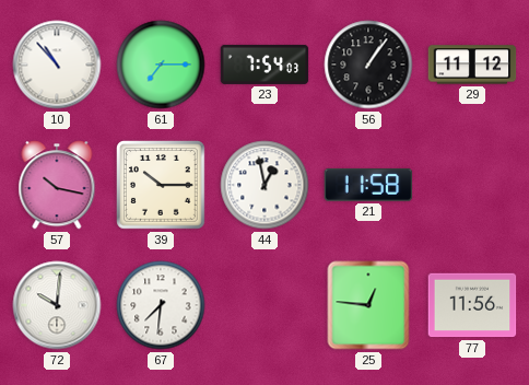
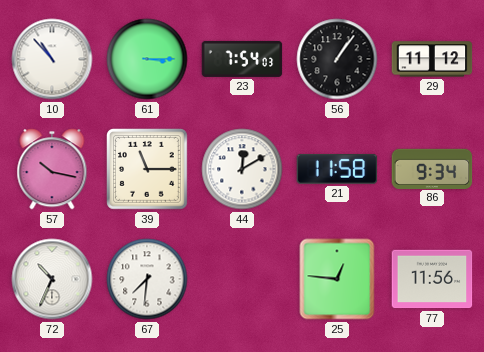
61: 7:15 -> 3:15
39: 10:15 -> 11:15
44: 12:58 -> 12:10
86: none -> 9:34
72: 10:01 -> 10:34
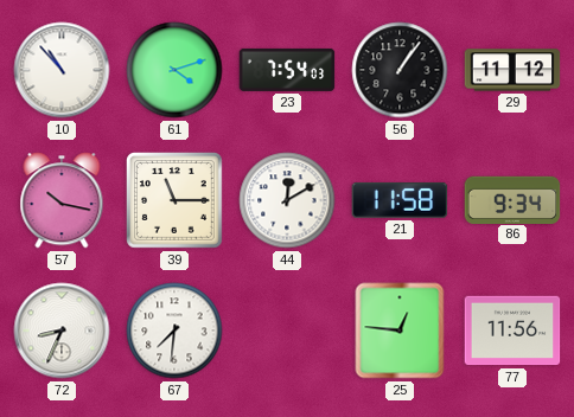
61: 3:15 -> 4:12
72: 10:34 -> 8:34
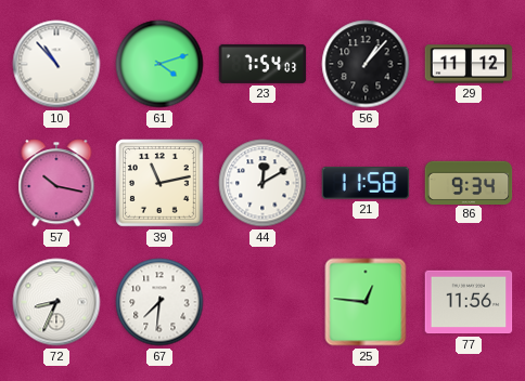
56: 1:06 -> 1:07
39: 11:15 -> 11:13
